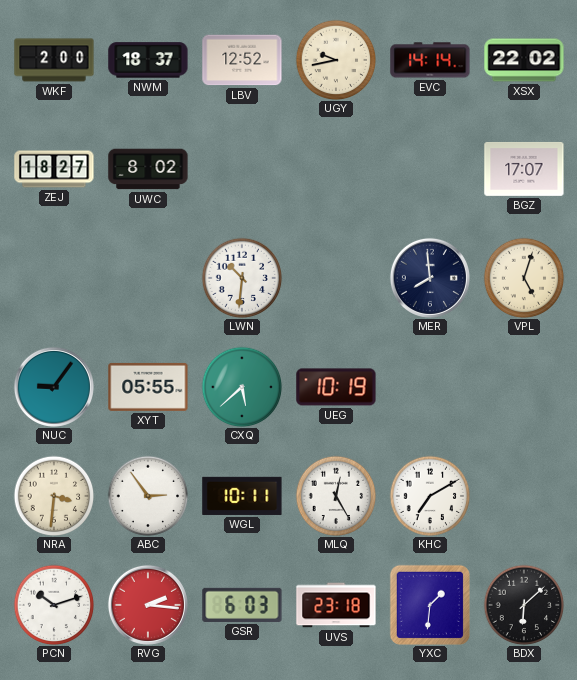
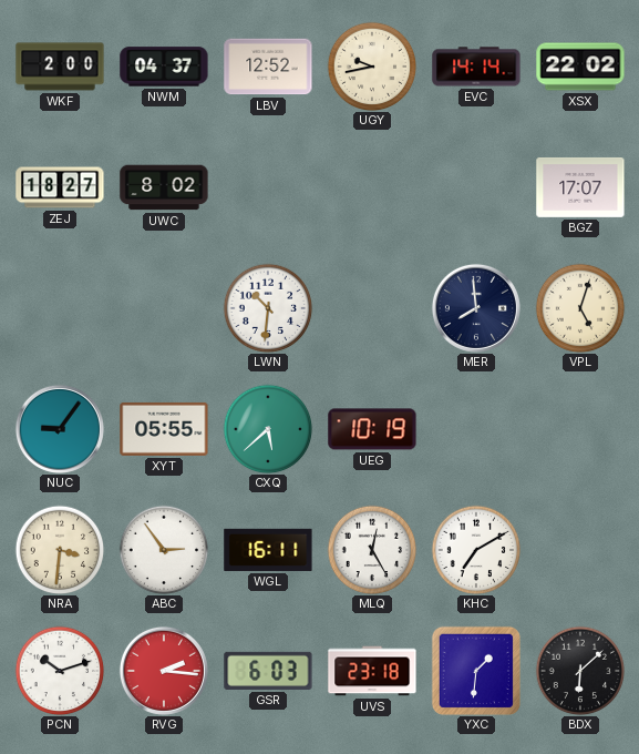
NWM: 18:37 -> 04:37
WGL: 10:11 -> 16:11
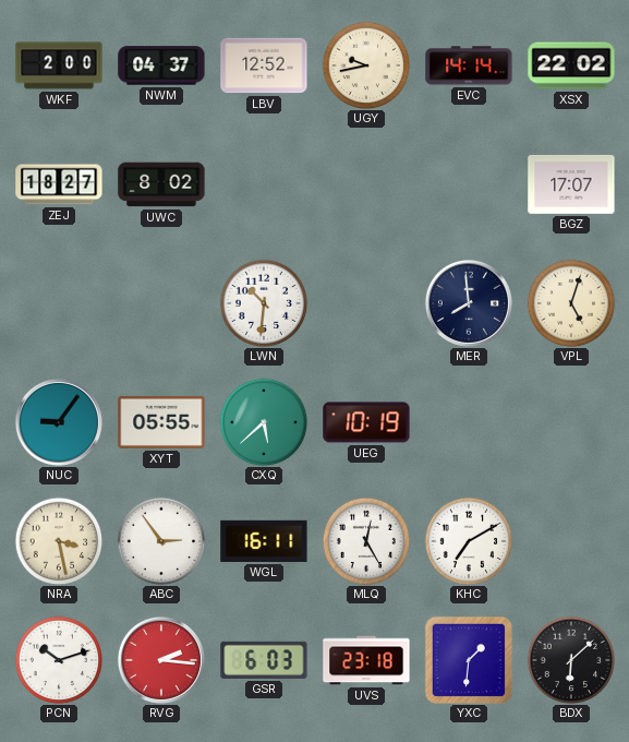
NRA: 3:31 -> 3:28
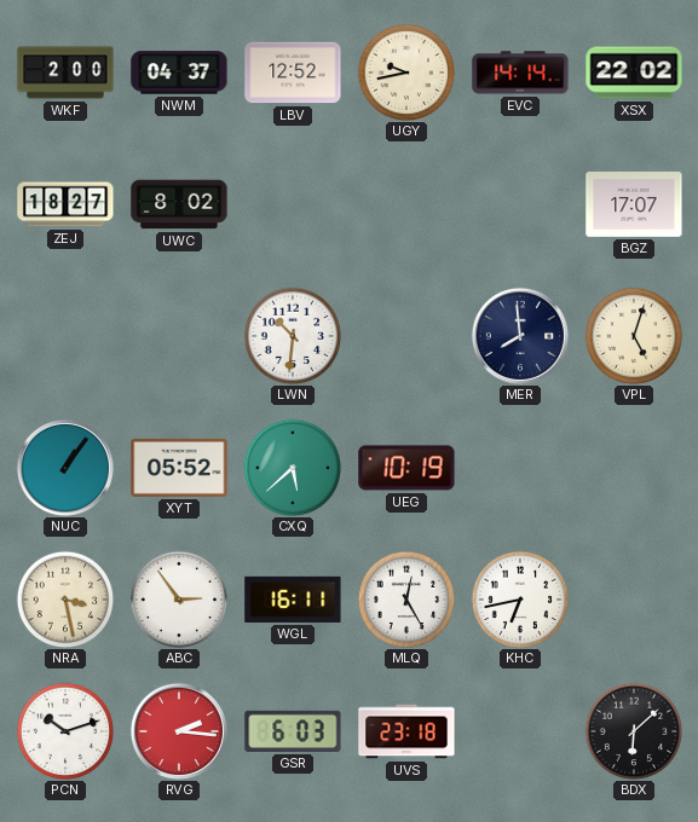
NUC: 9:06 -> 1:06
XYT: 05:55 -> 05:52
KHC: 7:10 -> 6:43
YXC: 1:31 -> none
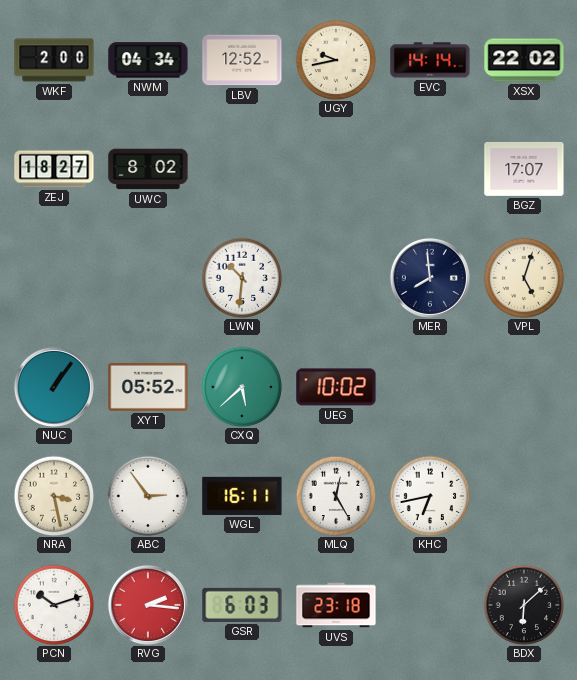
NWM: 04:37 -> 04:34
UEG: 10:19 -> 10:02
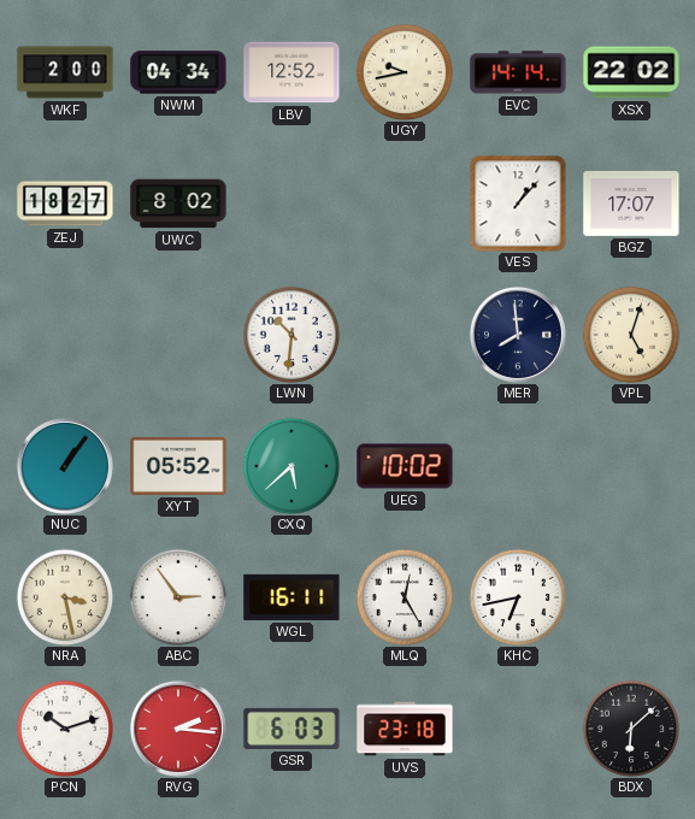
VES: none -> 1:07
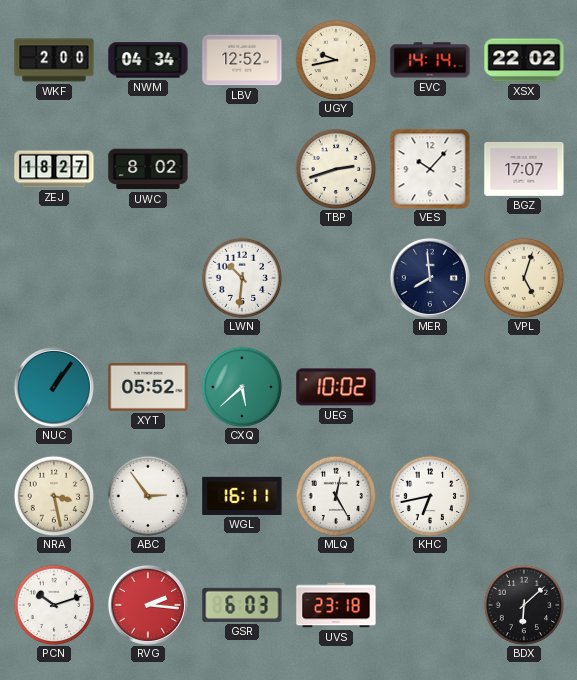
TBP: none -> 2:42
VES: 1:07 -> 10:07
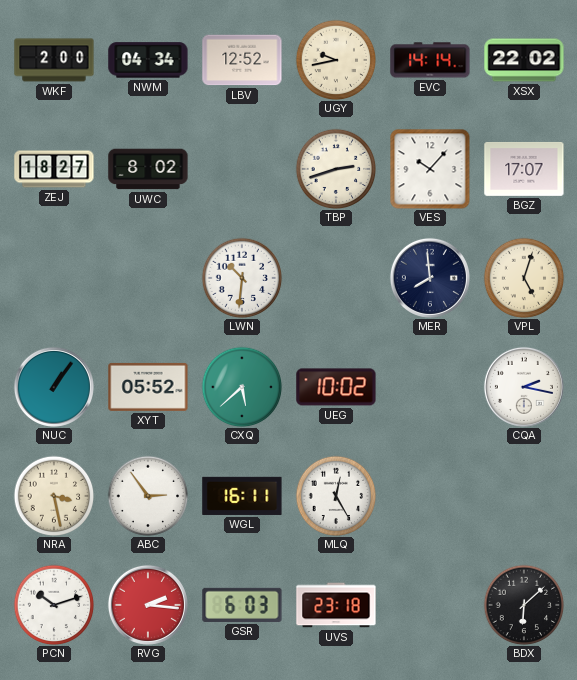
CQA: none -> 2:17
KHC: 6:43 -> none
